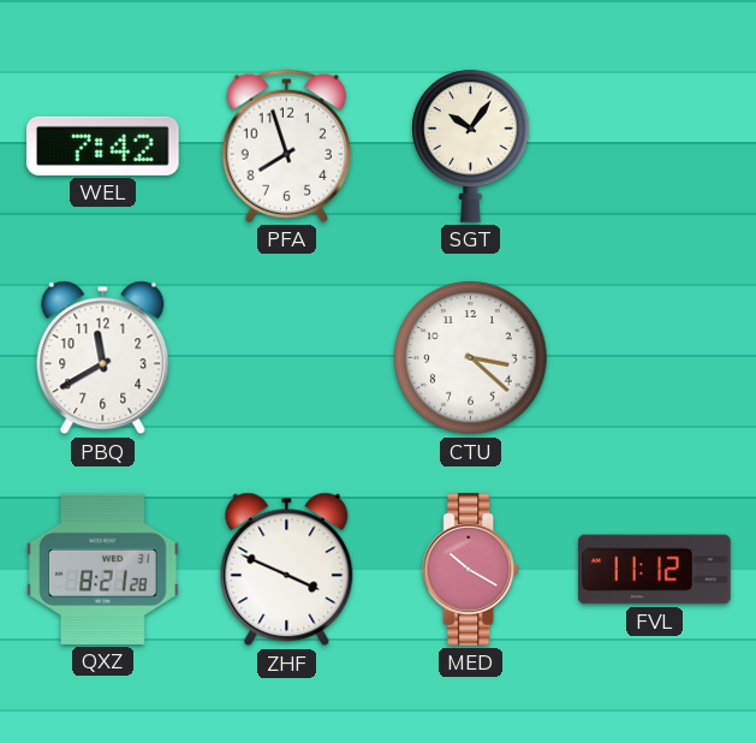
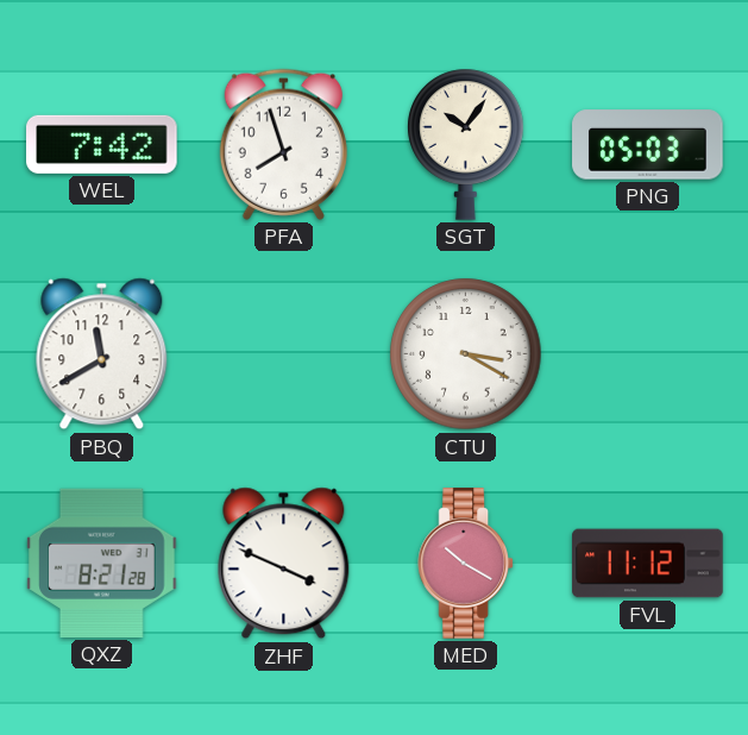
PNG: none -> 05:03
CTU: 3:22 -> 3:20
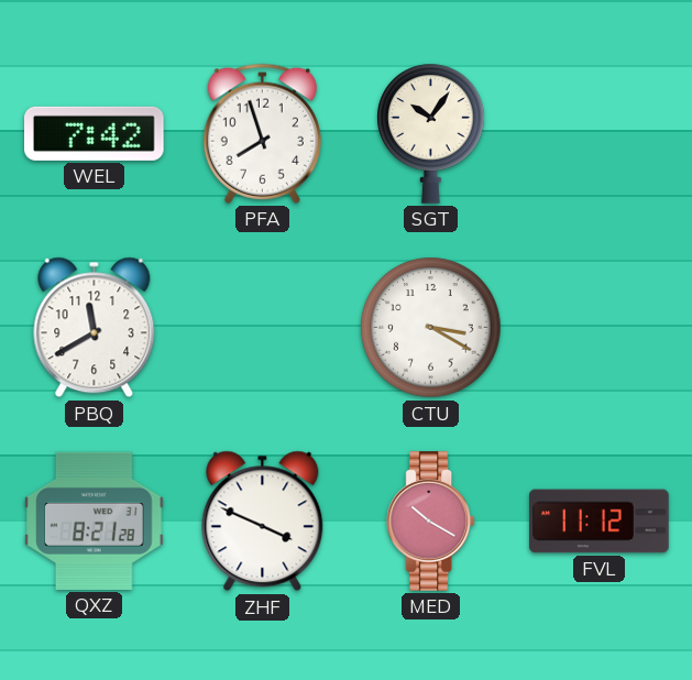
PNG: 05:03 -> none
